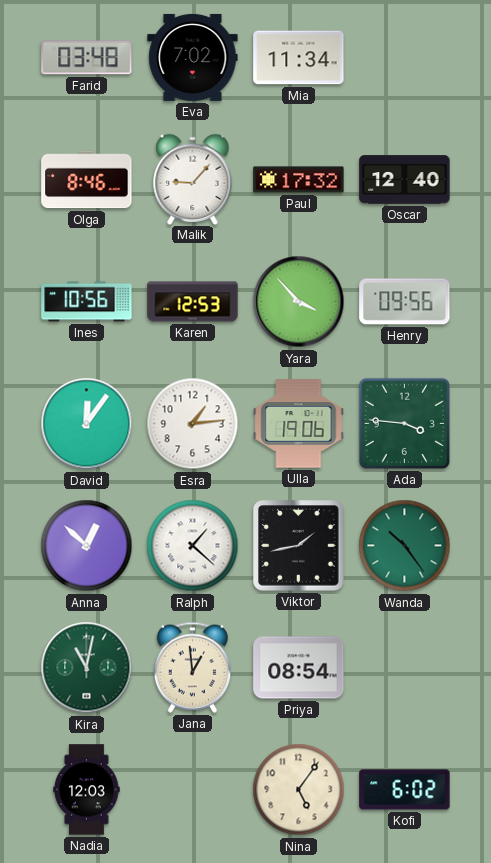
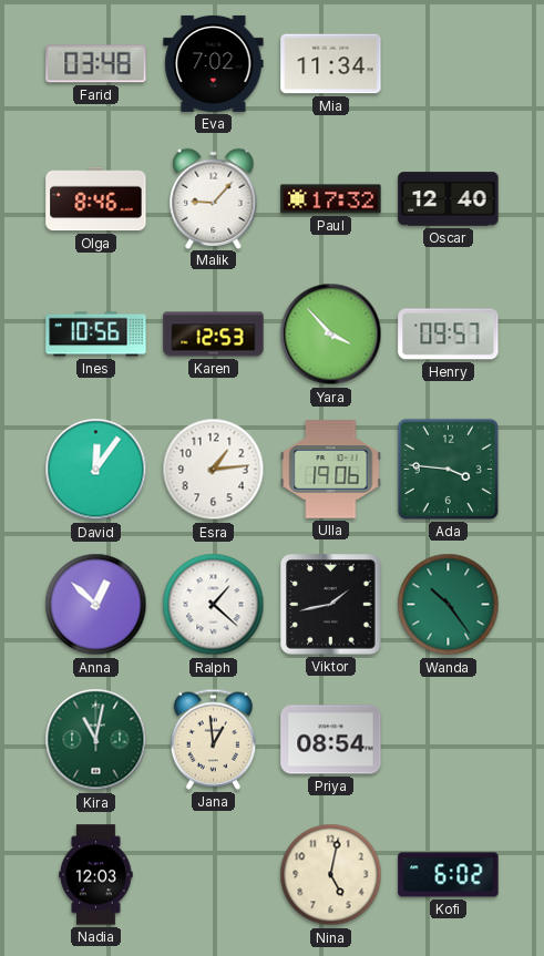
Henry: 09:56 -> 09:57
Nina: 5:06 -> 5:02
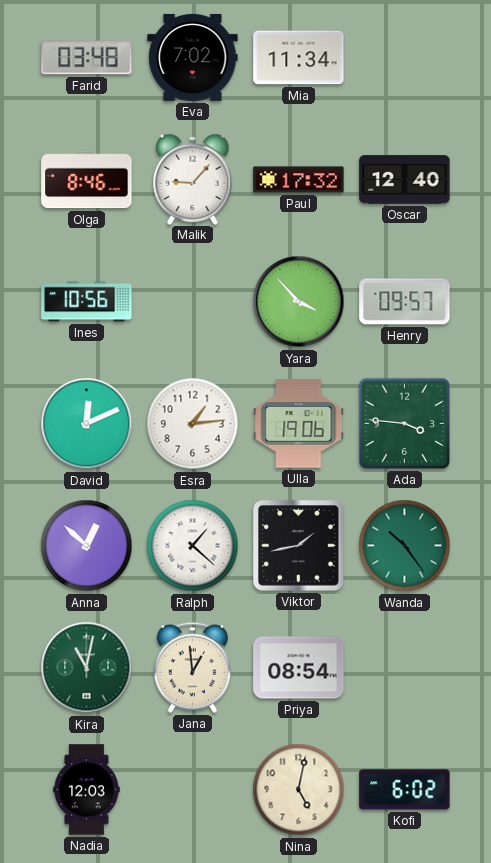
Karen: 12:53 -> none
David: 12:06 -> 12:11
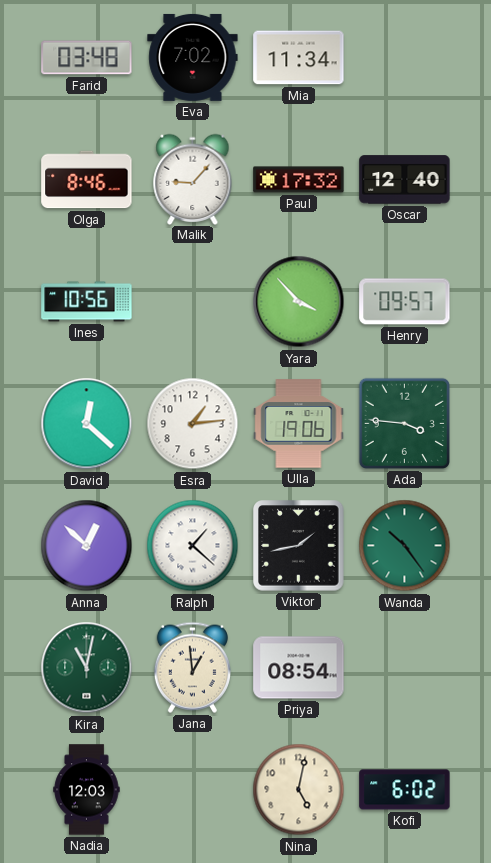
David: 12:11 -> 12:22
